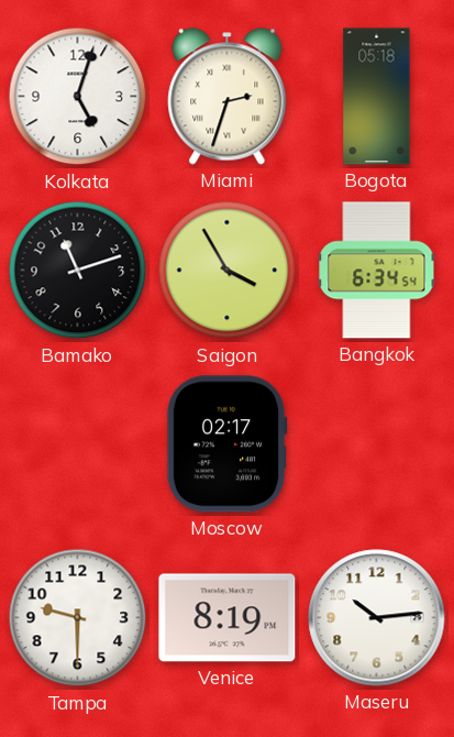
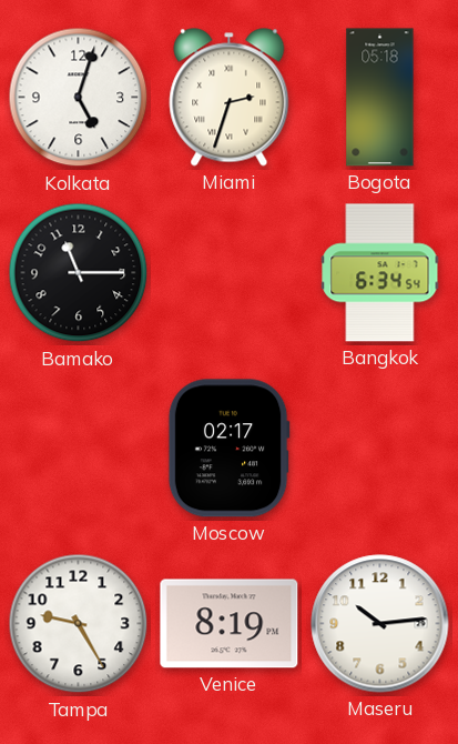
Bamako: 11:12 -> 11:15
Saigon: 3:55 -> none
Tampa: 9:30 -> 9:25
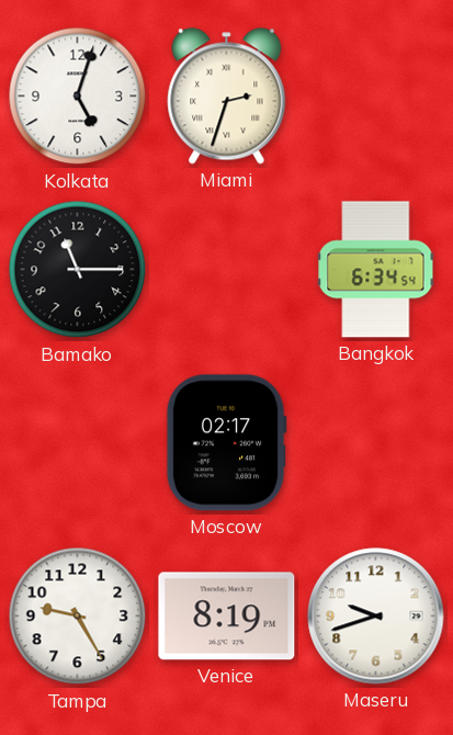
Bogota: 05:18 -> none
Maseru: 10:14 -> 9:42
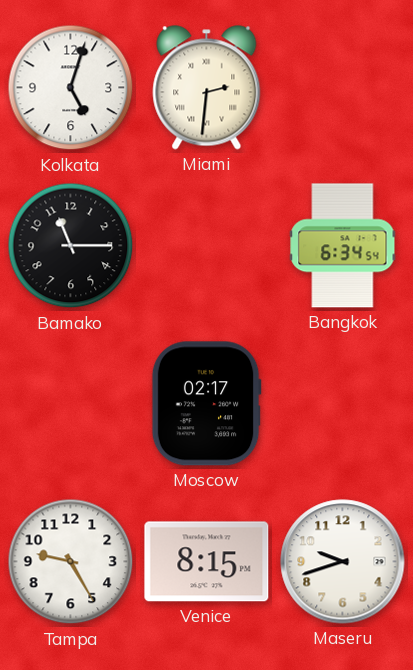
Miami: 2:33 -> 2:31
Venice: 8:19 -> 8:15
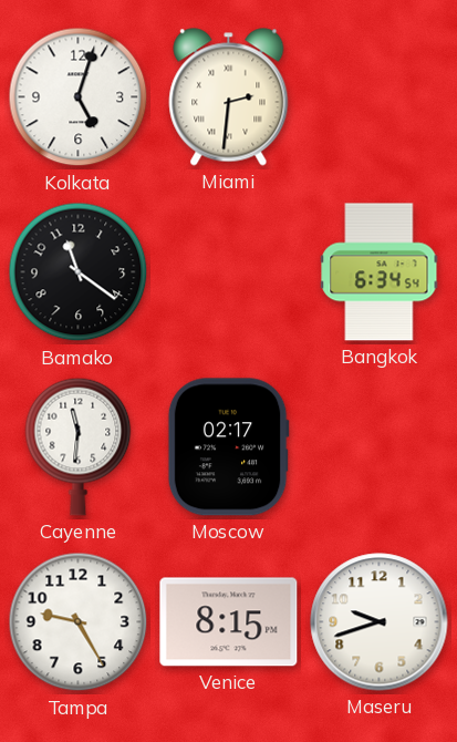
Bamako: 11:15 -> 11:21
Cayenne: none -> 11:31
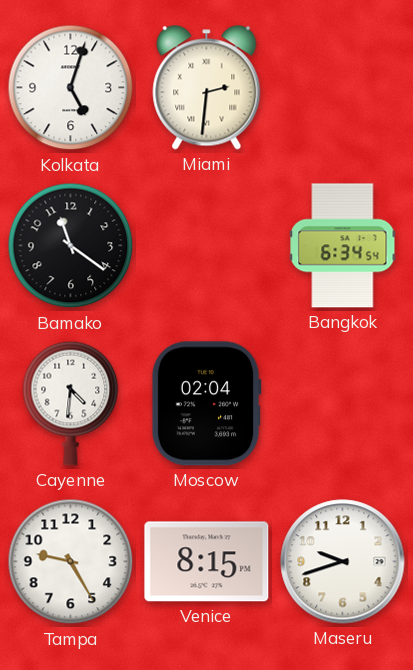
Cayenne: 11:31 -> 4:31
Moscow: 02:17 -> 02:04
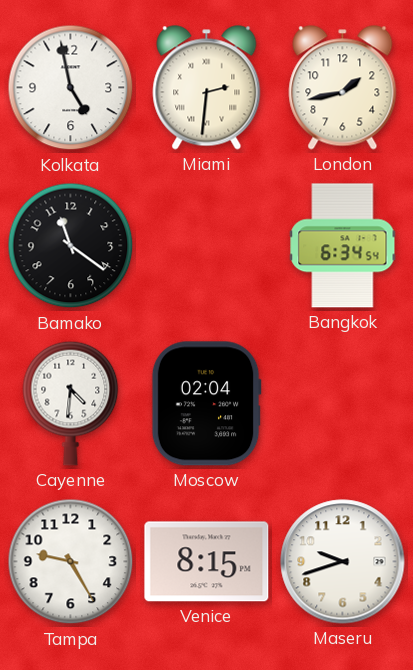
Kolkata: 5:03 -> 4:58
London: none -> 1:43
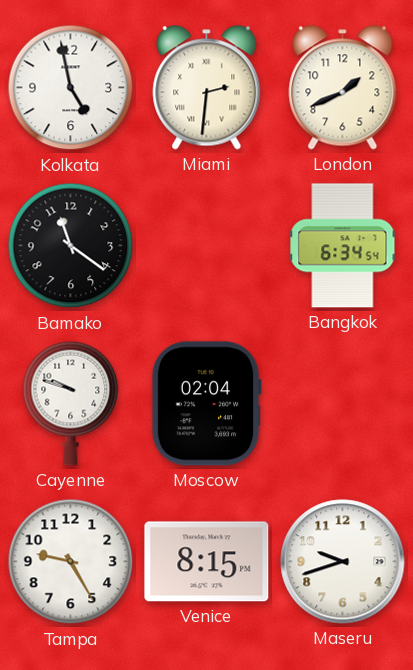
London: 1:43 -> 1:41
Cayenne: 4:31 -> 9:48
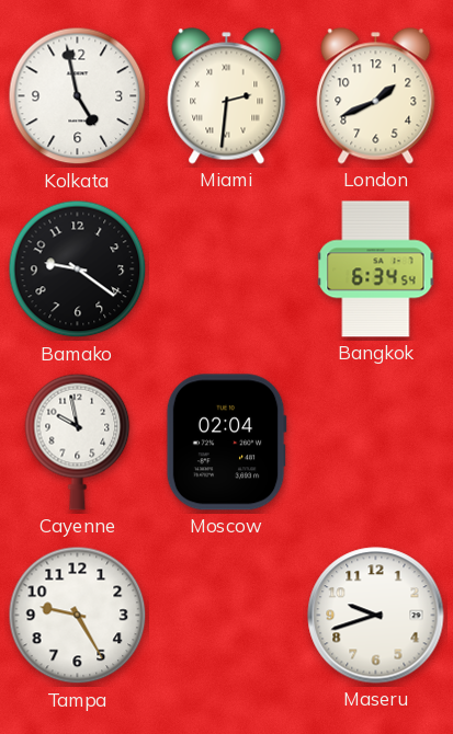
Bamako: 11:21 -> 9:21
Cayenne: 9:48 -> 9:58
Venice: 8:15 -> none
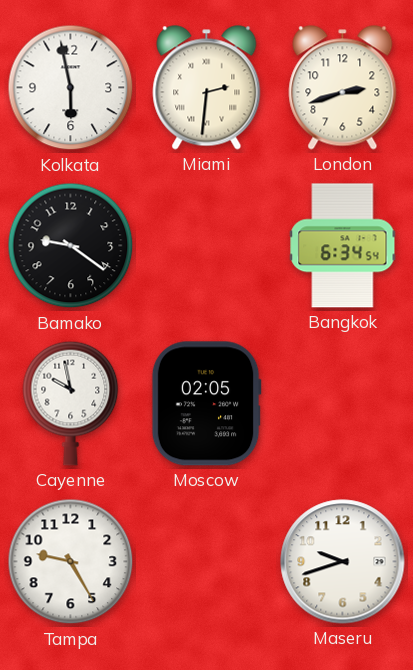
Kolkata: 4:58 -> 5:58
London: 1:41 -> 2:42
Moscow: 02:04 -> 02:05
